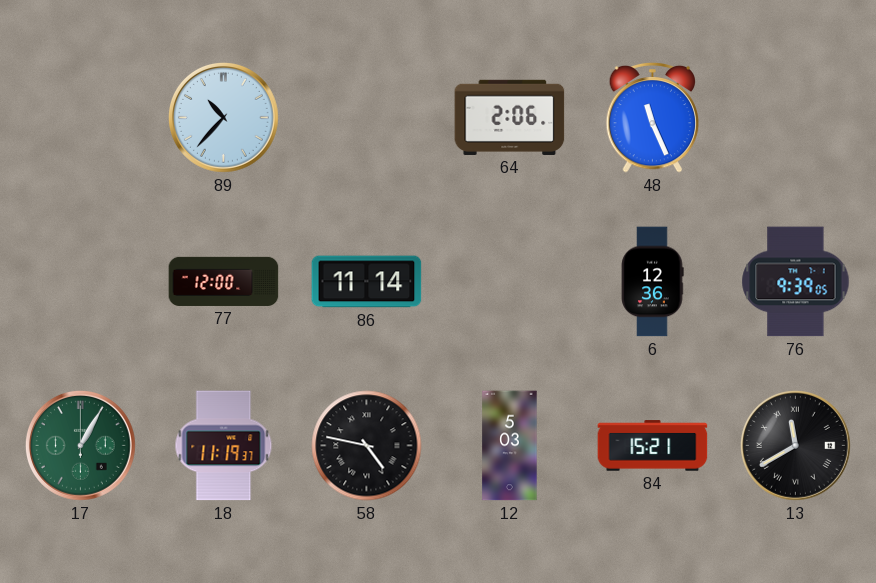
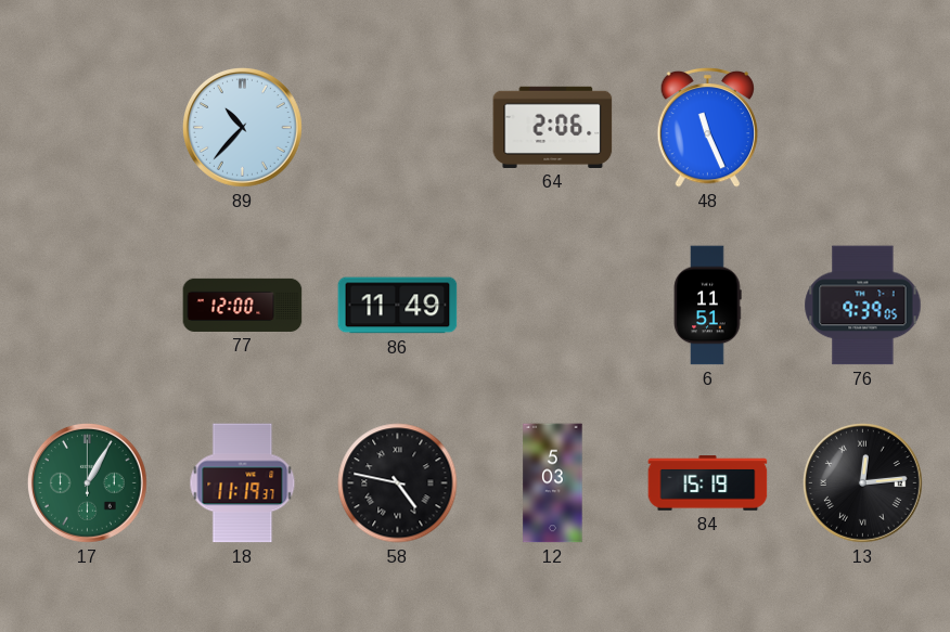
86: 11:14 -> 11:49
6: 12:36 -> 11:51
84: 15:21 -> 15:19
13: 11:40 -> 12:14
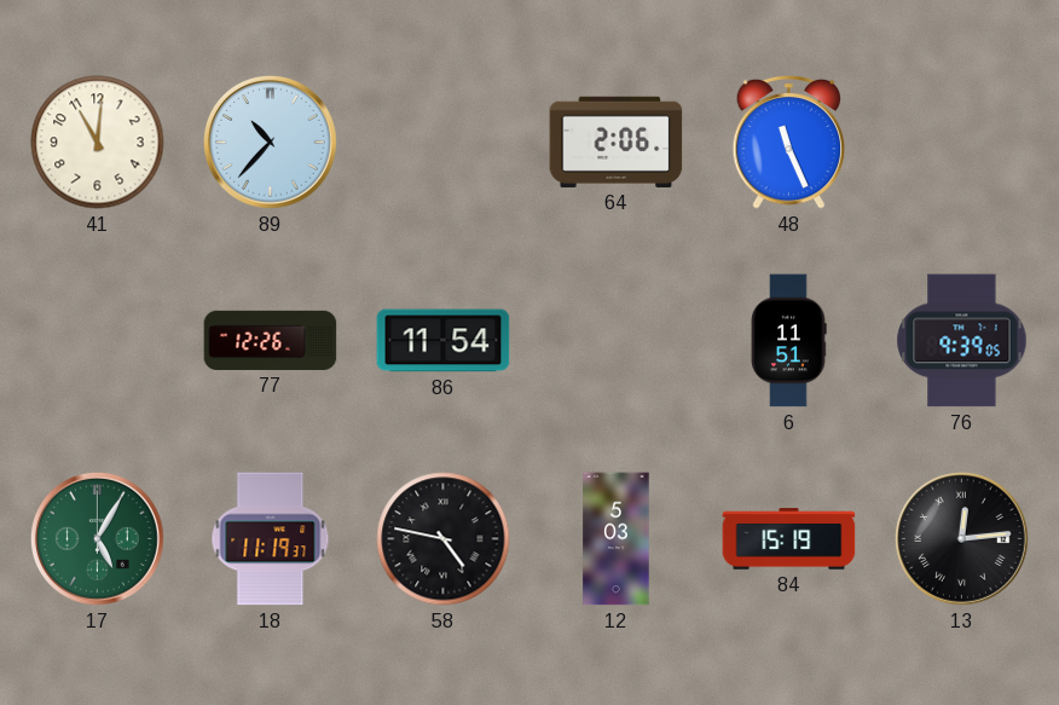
41: none -> 11:01
77: 12:00 -> 12:26
86: 11:49 -> 11:54
17: 1:05 -> 5:05
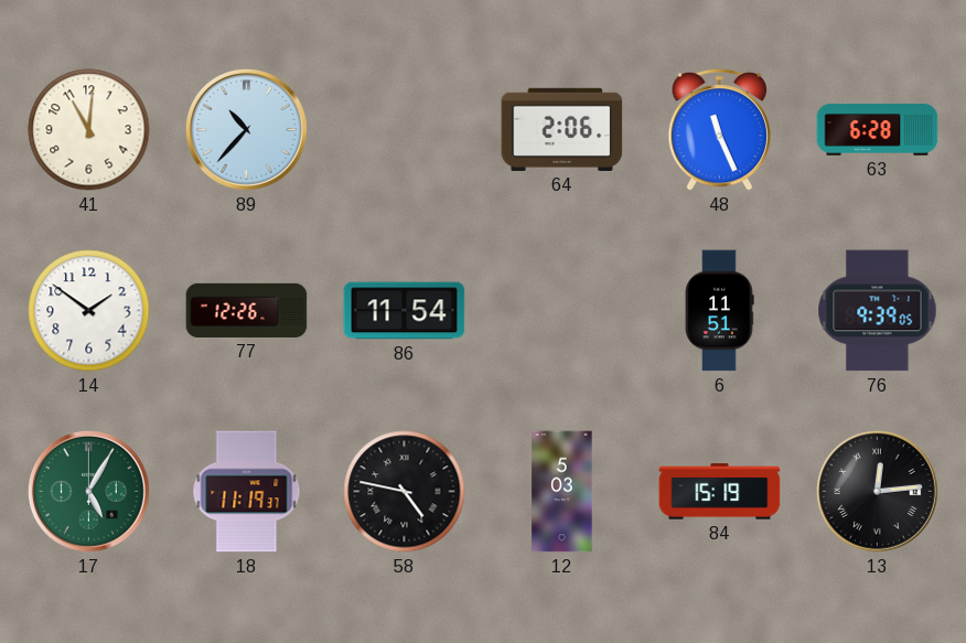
63: none -> 6:28
14: none -> 1:51
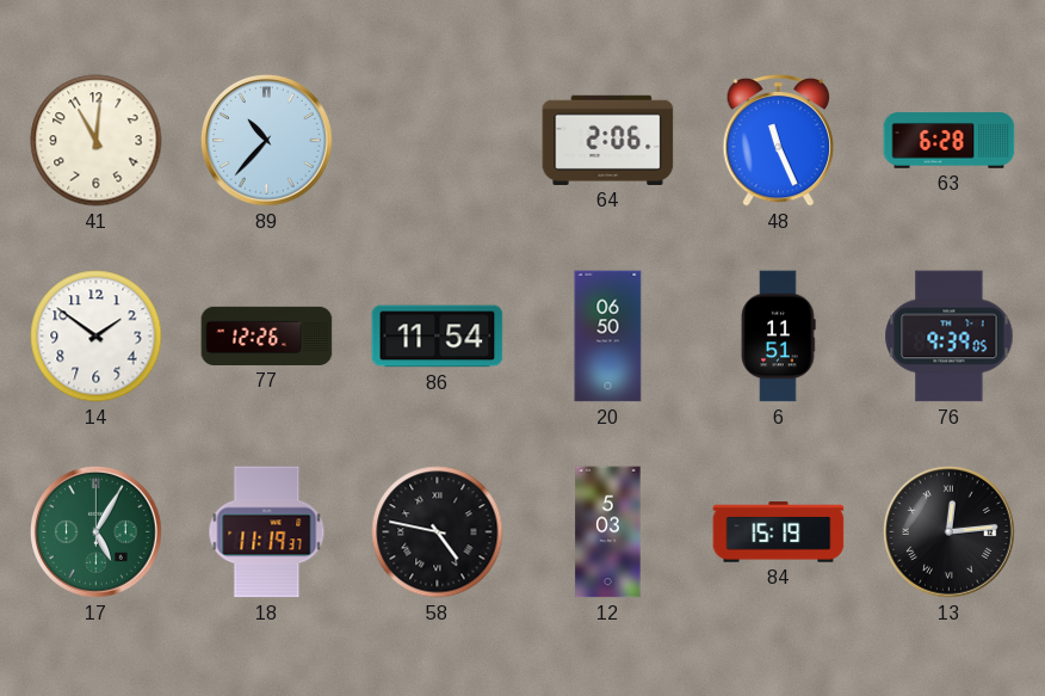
20: none -> 06:50
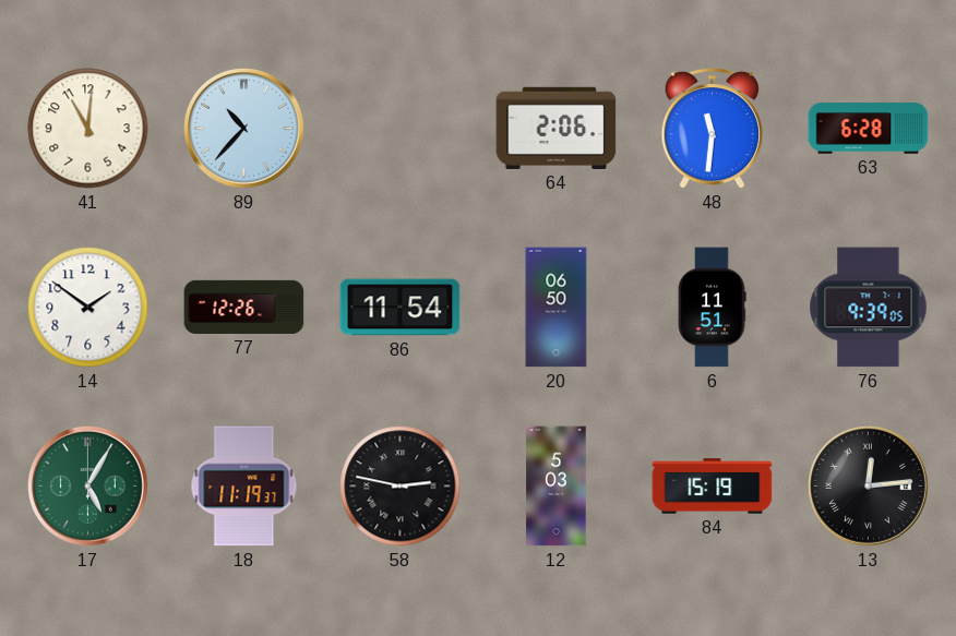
48: 11:26 -> 11:31
58: 4:47 -> 2:47
